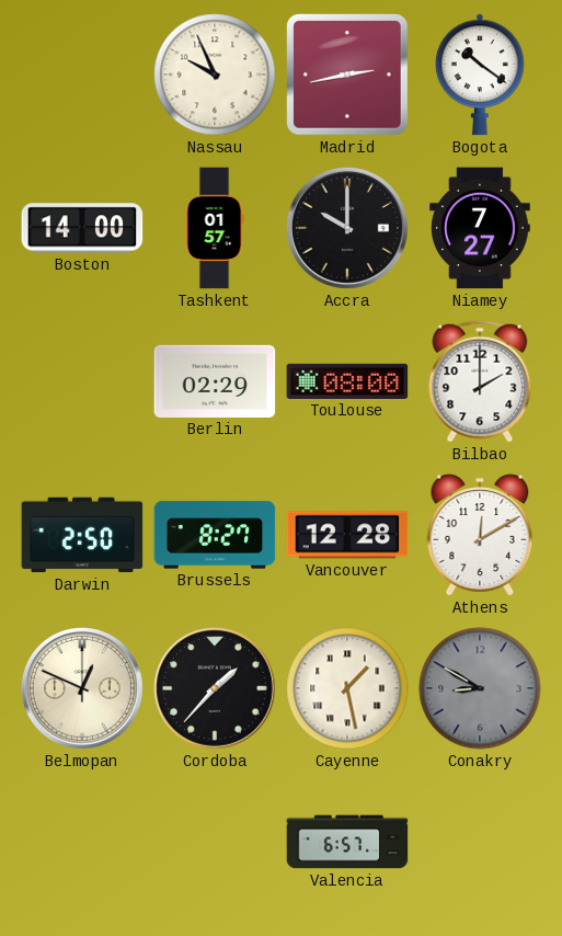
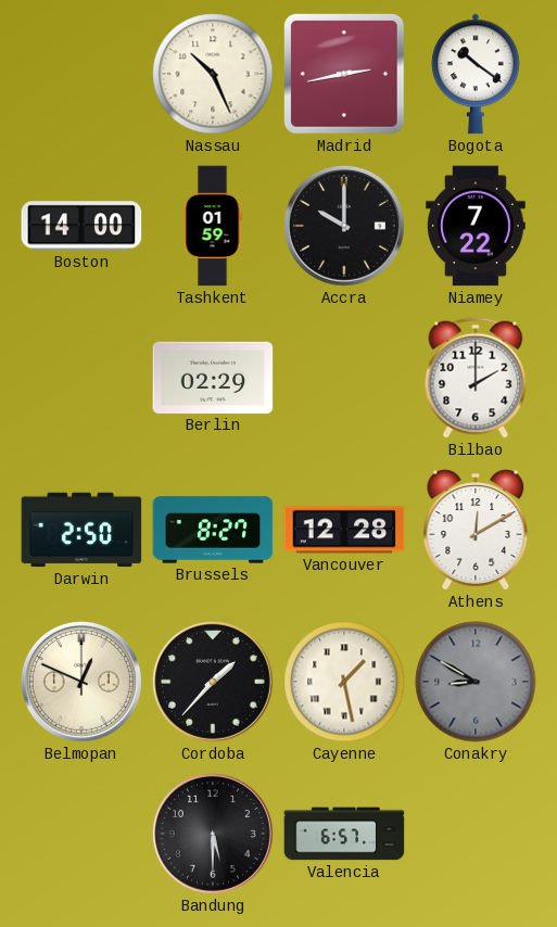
Nassau: 9:56 -> 10:26
Tashkent: 01:57 -> 01:59
Niamey: 7:27 -> 7:22
Toulouse: 08:00 -> none
Bandung: none -> 5:30
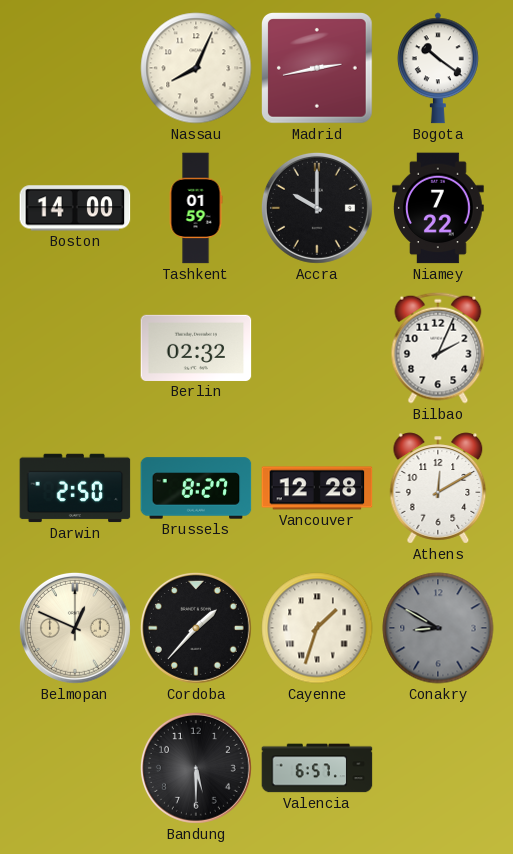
Nassau: 10:26 -> 8:04
Berlin: 02:29 -> 02:32
Bilbao: 2:00 -> 2:04
Cayenne: 1:28 -> 1:33
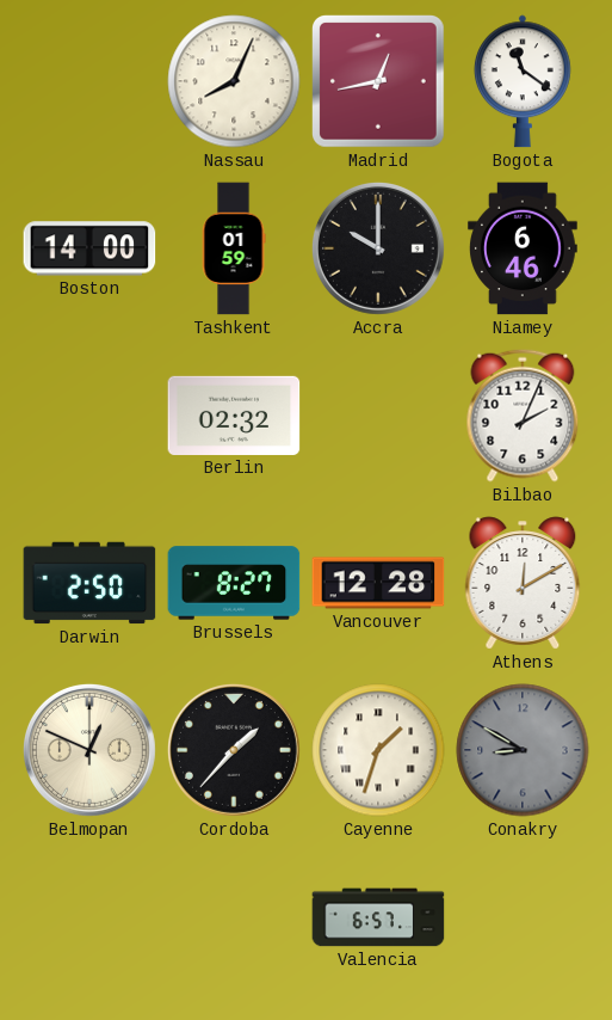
Madrid: 2:43 -> 12:43
Bogota: 10:21 -> 11:21
Niamey: 7:22 -> 6:46
Bandung: 5:30 -> none
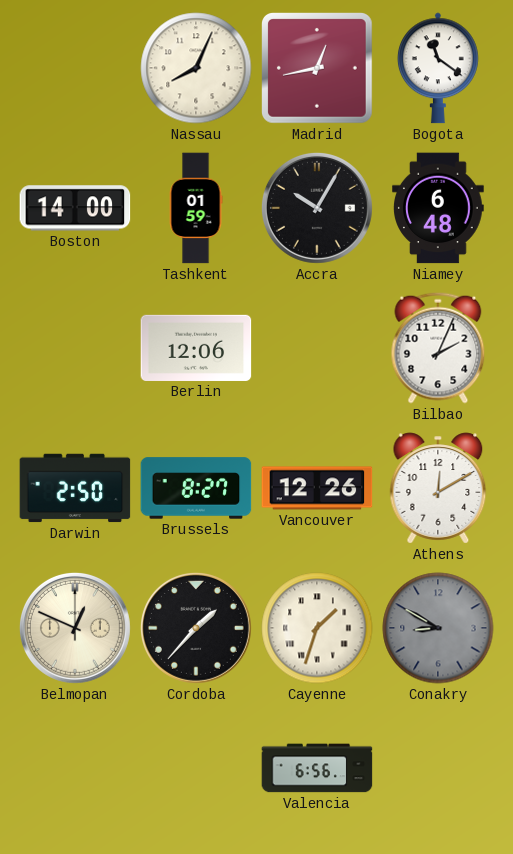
Accra: 10:00 -> 10:05
Niamey: 6:46 -> 6:48
Berlin: 02:32 -> 12:06
Vancouver: 12:28 -> 12:26
Valencia: 6:57 -> 6:56
